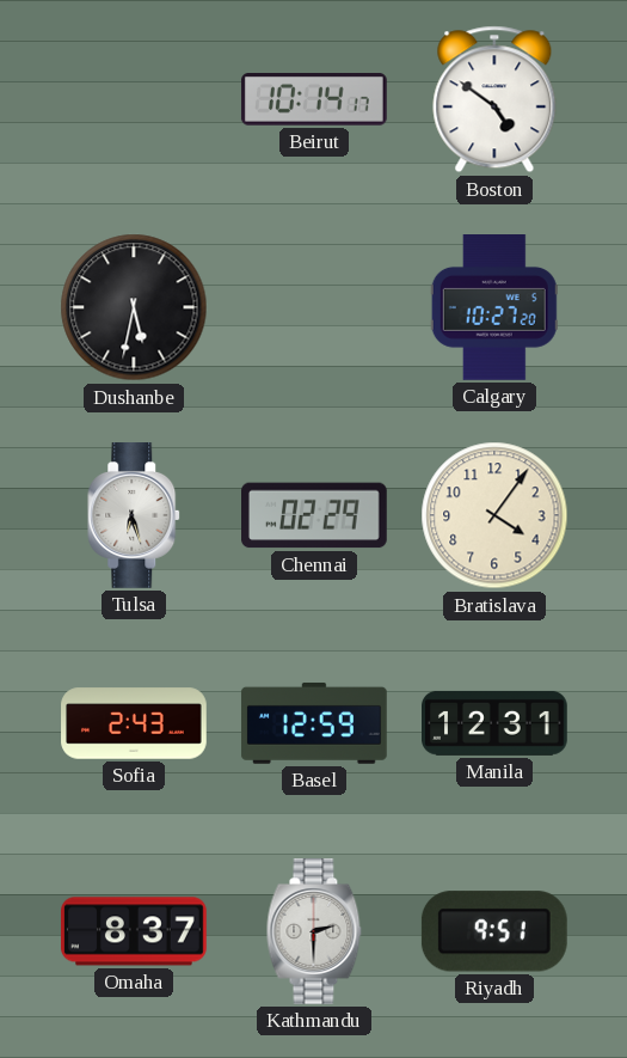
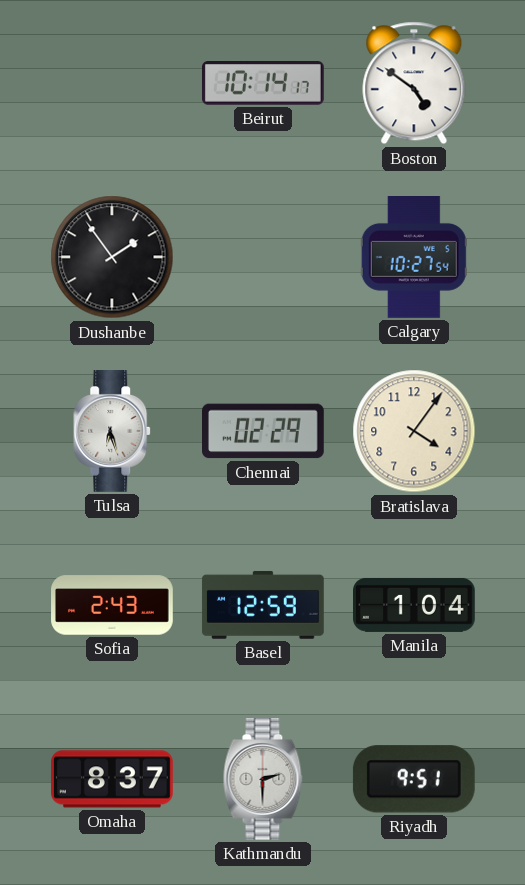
Dushanbe: 5:32 -> 1:54
Calgary: 10:27:20 -> 10:27:54
Manila: 12:31 -> 1:04
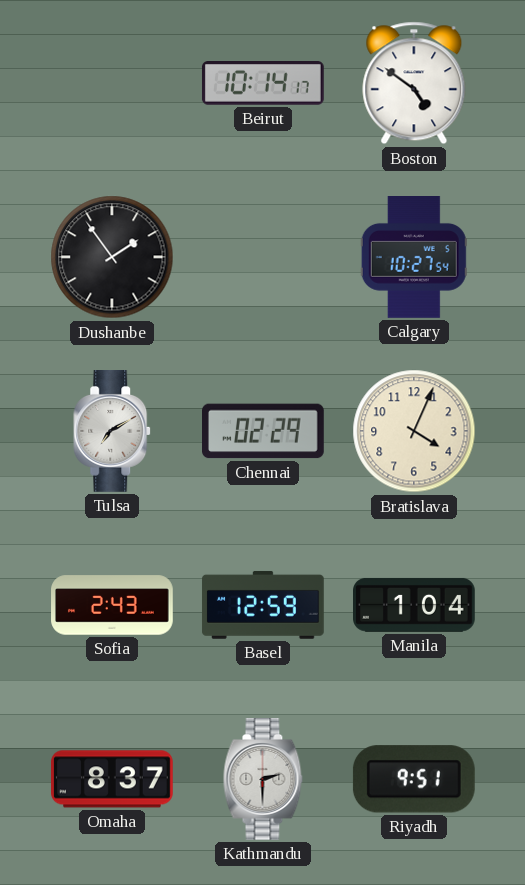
Tulsa: 6:27 -> 7:10
Bratislava: 4:06 -> 4:04
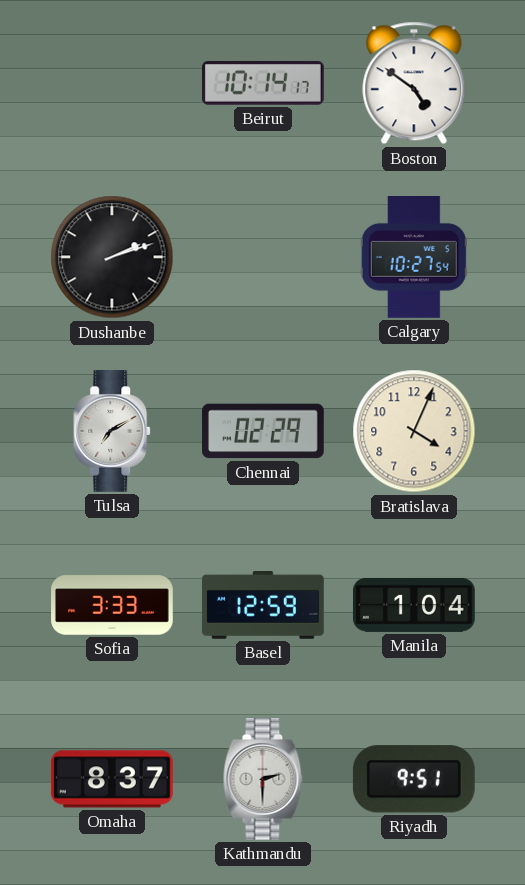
Dushanbe: 1:54 -> 2:12
Sofia: 2:43 -> 3:33
